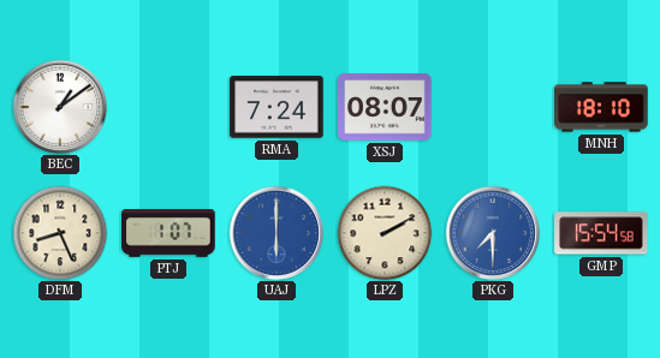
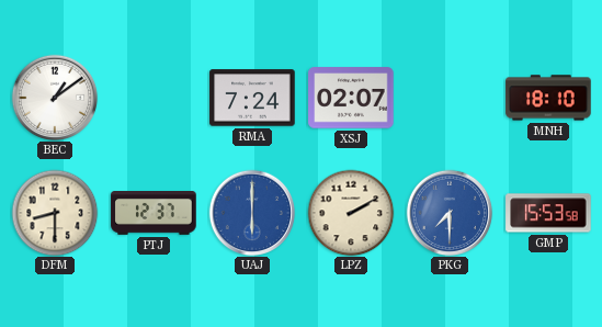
XSJ: 08:07 -> 02:07
DFM: 8:26 -> 8:30
PTJ: 1:07 -> 12:37
GMP: 15:54 -> 15:53
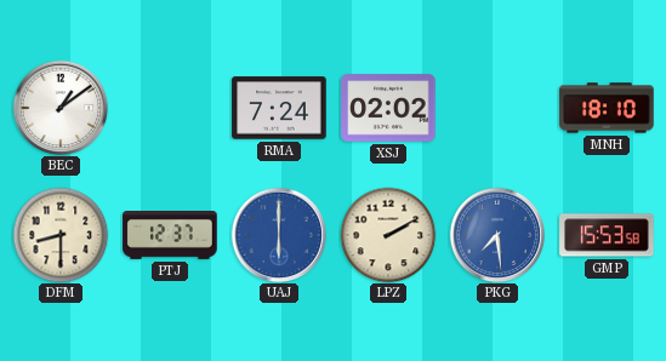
XSJ: 02:07 -> 02:02
PKG: 7:30 -> 7:29
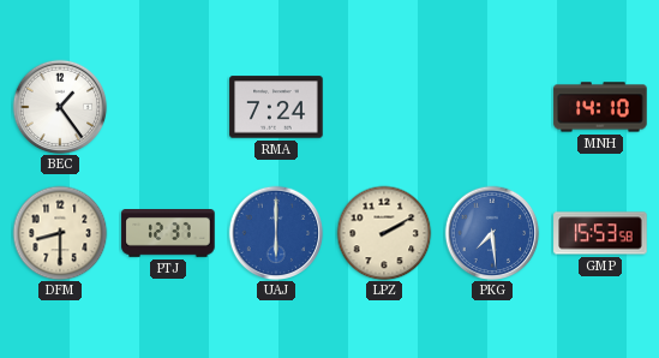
BEC: 1:09 -> 1:24
XSJ: 02:02 -> none
MNH: 18:10 -> 14:10
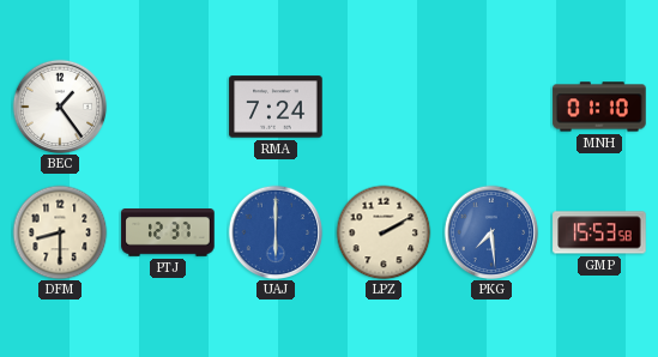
MNH: 14:10 -> 01:10
